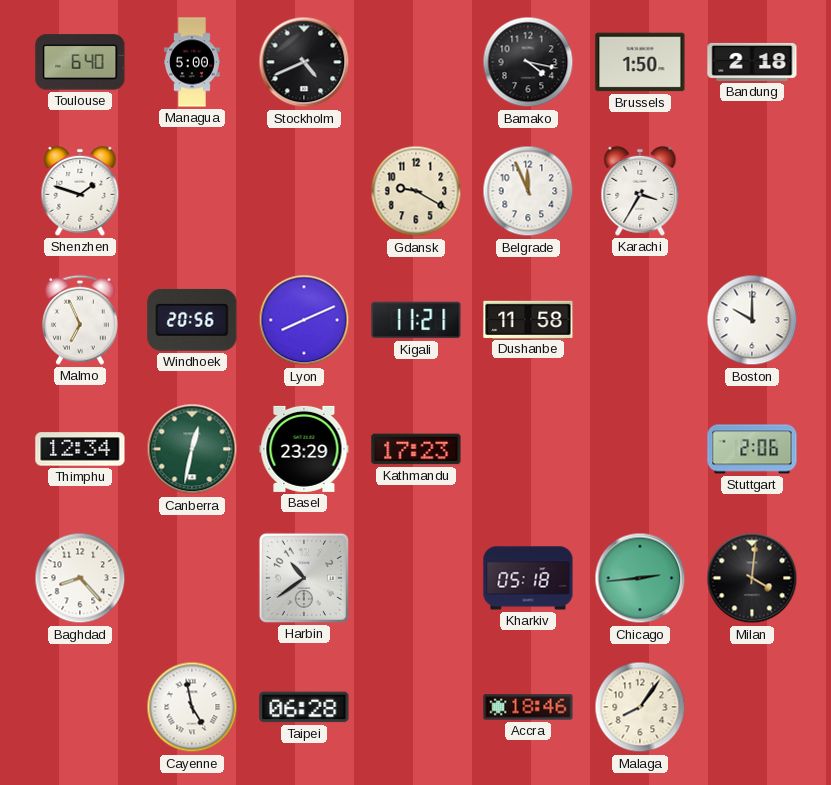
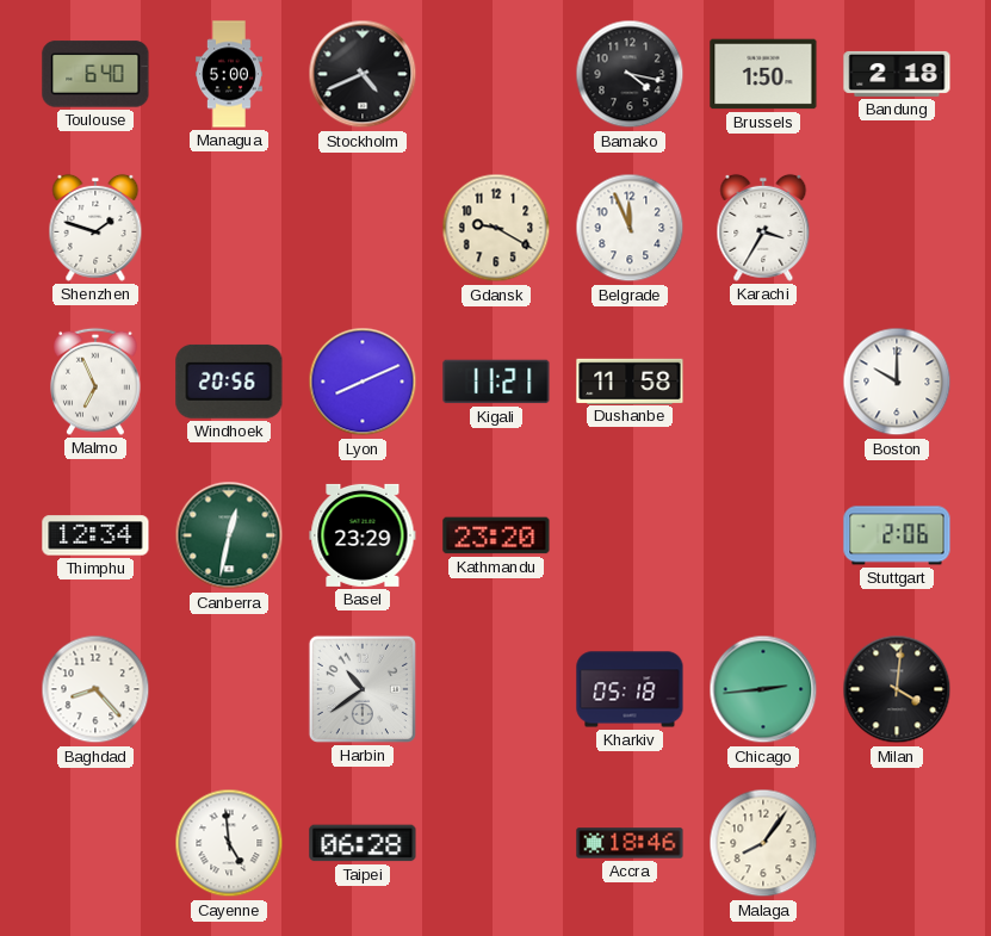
Kathmandu: 17:23 -> 23:20
Cayenne: 4:58 -> 4:59
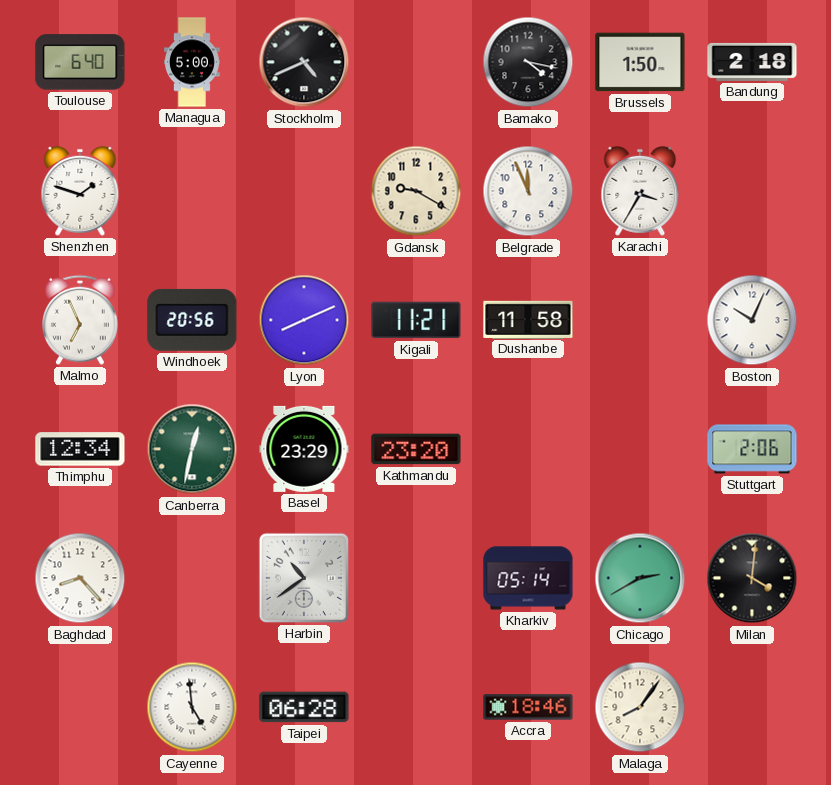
Boston: 10:00 -> 10:04
Kharkiv: 05:18 -> 05:14
Chicago: 2:44 -> 2:40
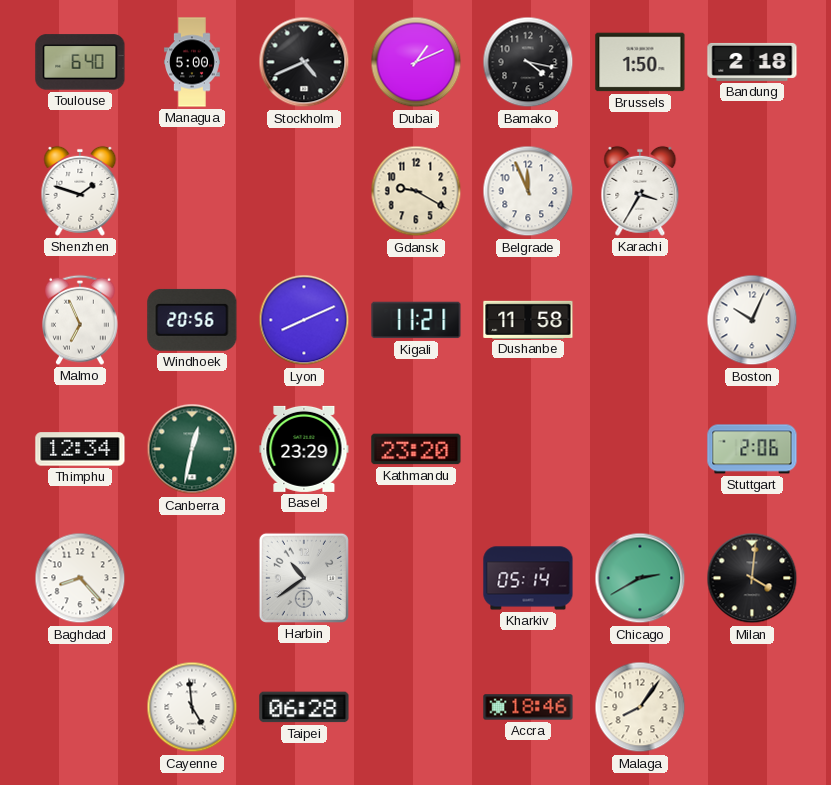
Dubai: none -> 1:11
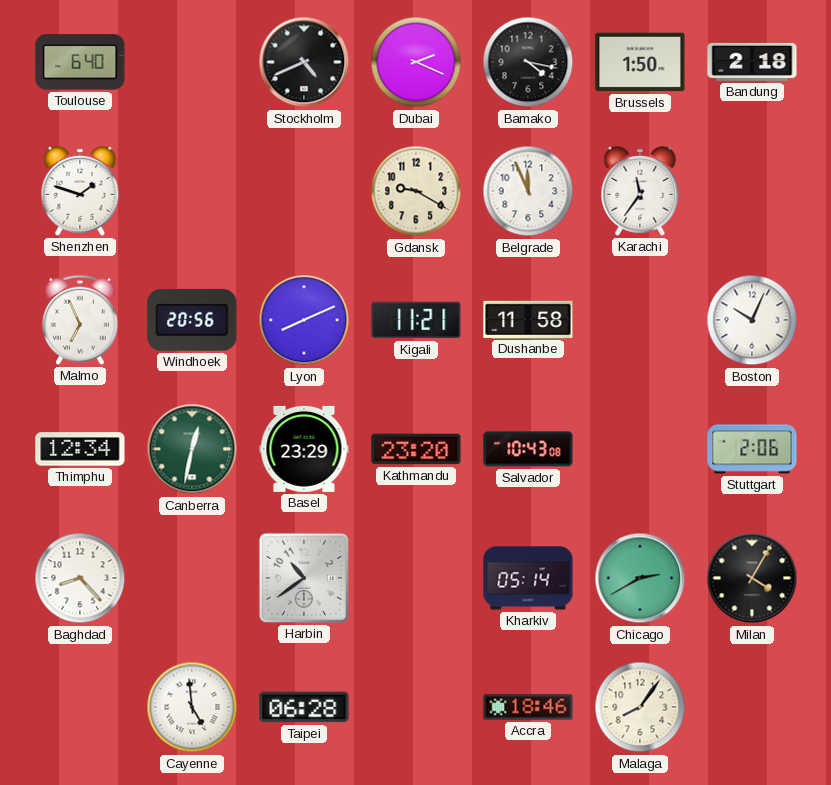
Managua: 5:00 -> none
Dubai: 1:11 -> 2:19
Karachi: 3:35 -> 11:36
Salvador: none -> 10:43
Milan: 4:01 -> 4:05
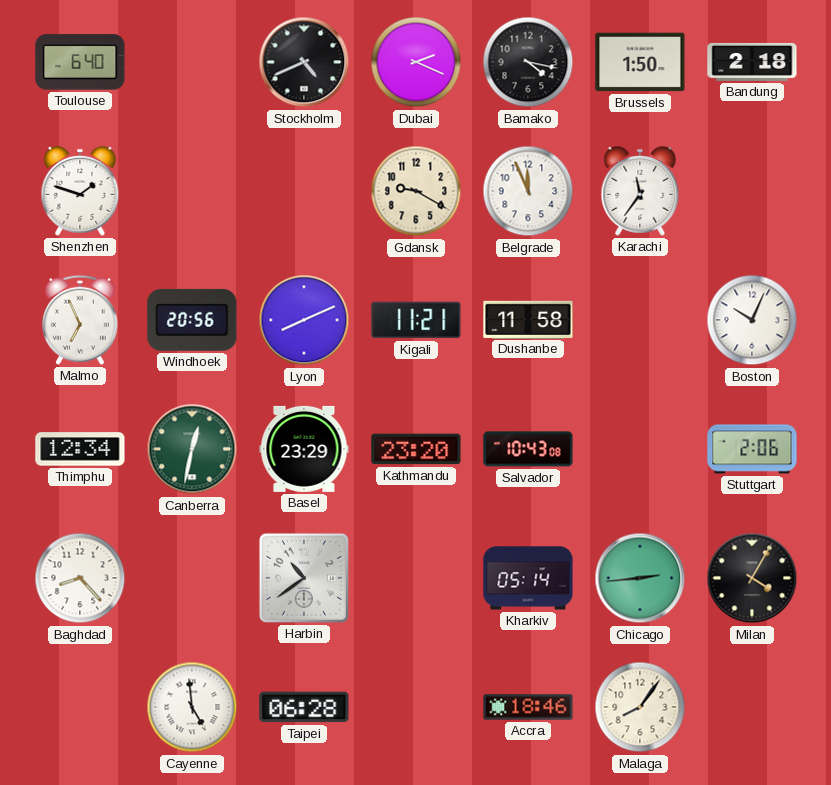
Chicago: 2:40 -> 2:44
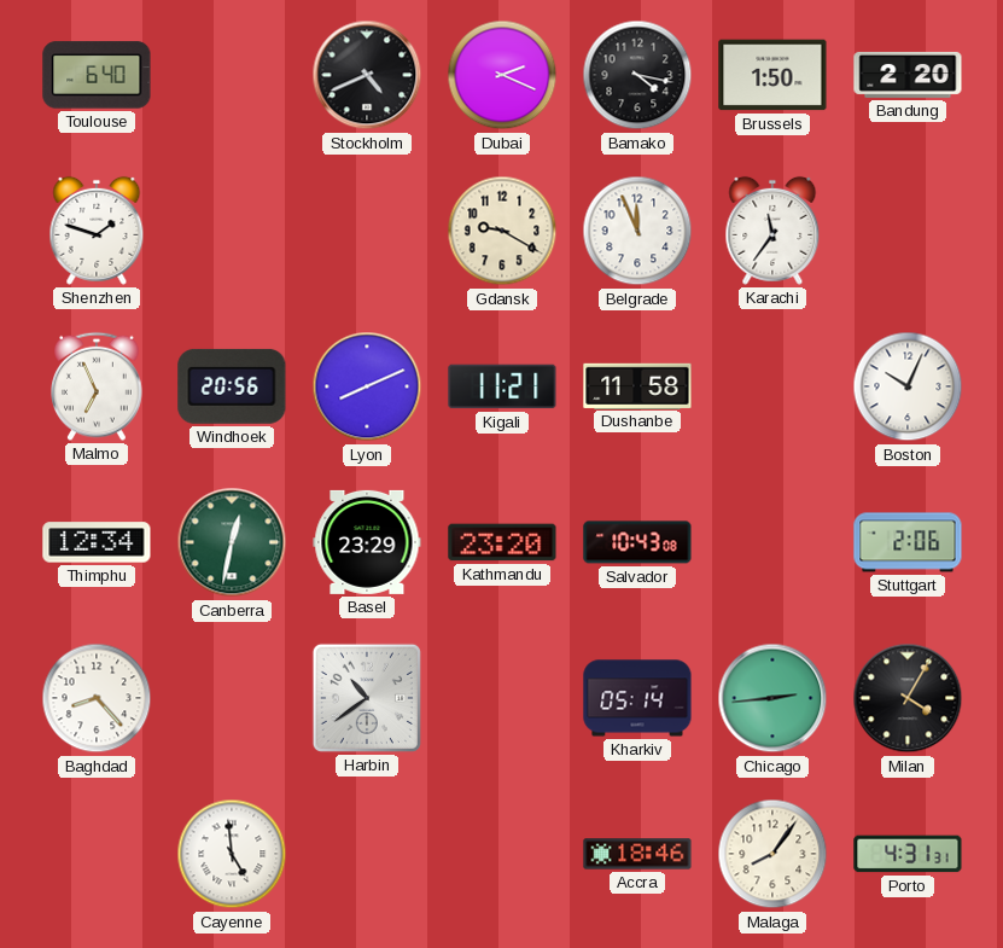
Bandung: 2:18 -> 2:20
Taipei: 06:28 -> none
Porto: none -> 4:31
